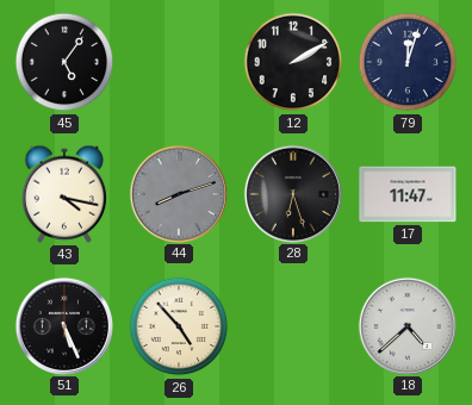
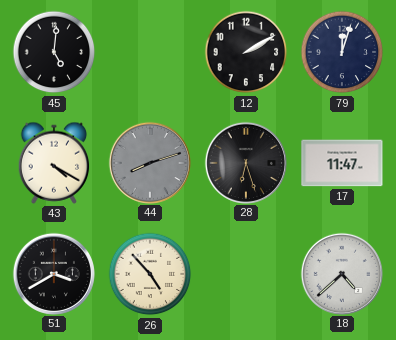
45: 5:06 -> 5:01
43: 4:17 -> 4:20
51: 5:26 -> 3:40
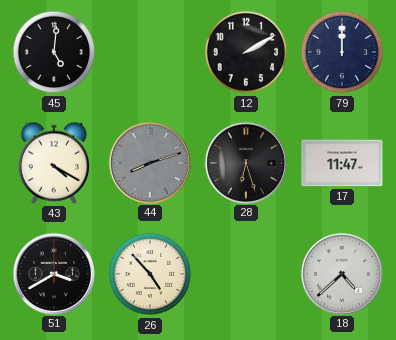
79: 12:03 -> 12:00
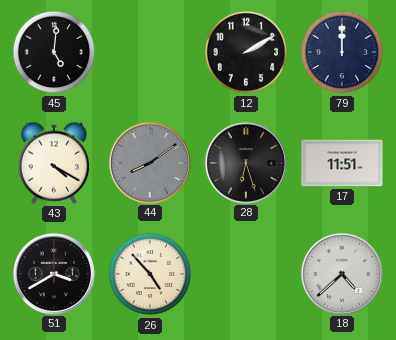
44: 8:12 -> 8:09
17: 11:47 -> 11:51
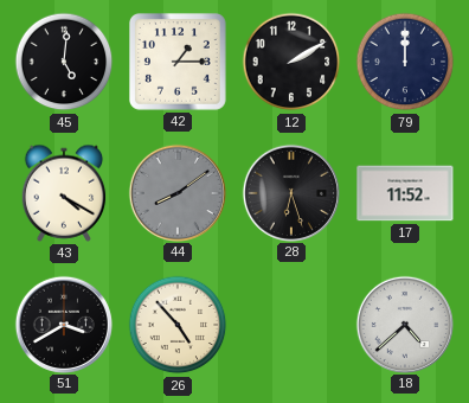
42: none -> 1:15
17: 11:51 -> 11:52
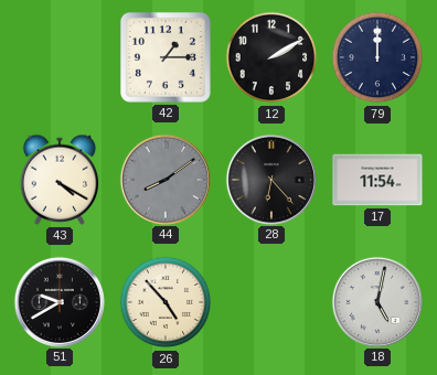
45: 5:01 -> none
28: 6:27 -> 6:23
17: 11:52 -> 11:54
51: 3:40 -> 9:40
18: 4:38 -> 5:02
